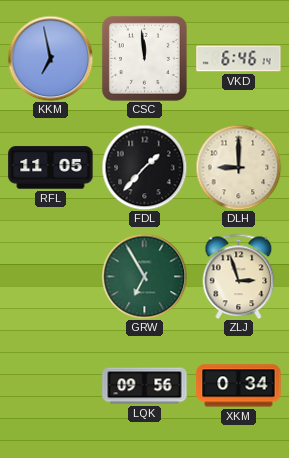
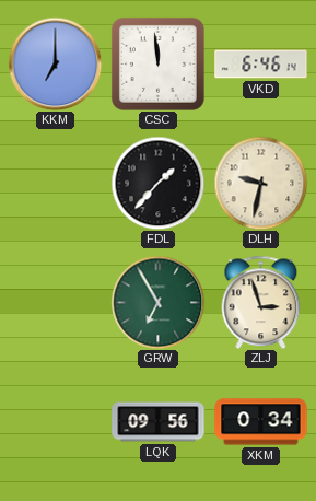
KKM: 6:58 -> 7:00
RFL: 11:05 -> none
DLH: 9:00 -> 9:32
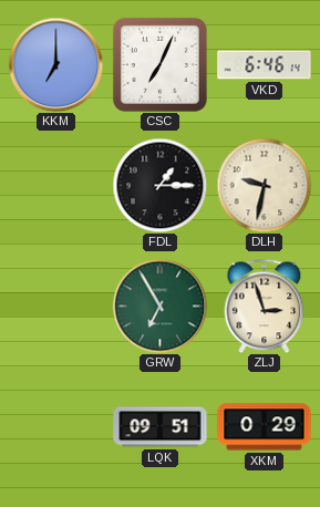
CSC: 11:59 -> 7:04
FDL: 1:37 -> 1:15
LQK: 09:56 -> 09:51
XKM: 0:34 -> 0:29
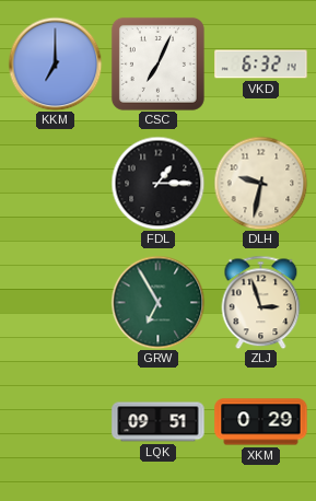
VKD: 6:46 -> 6:32
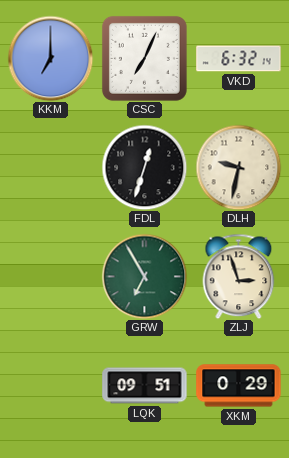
FDL: 1:15 -> 12:33
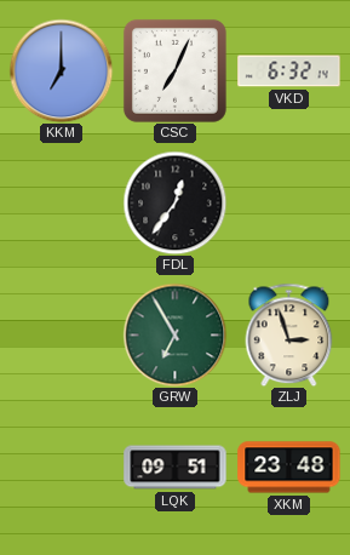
FDL: 12:33 -> 12:36
DLH: 9:32 -> none
XKM: 0:29 -> 23:48
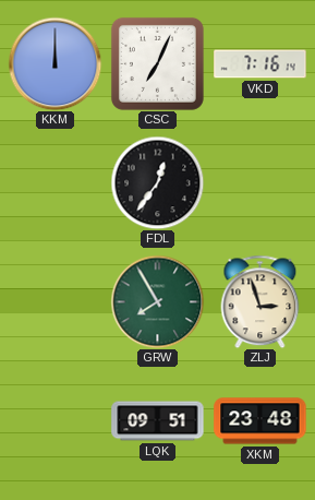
KKM: 7:00 -> 12:00
VKD: 6:32 -> 7:16
GRW: 6:55 -> 7:55
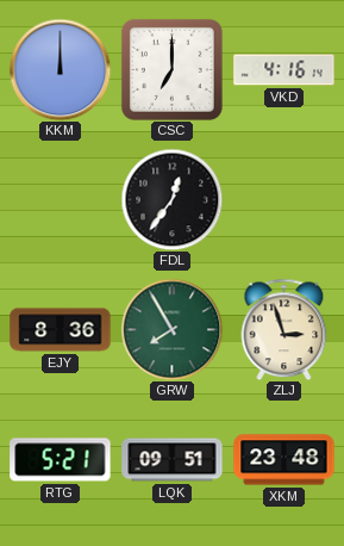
CSC: 7:04 -> 7:00
VKD: 7:16 -> 4:16
EJY: none -> 8:36
RTG: none -> 5:21
